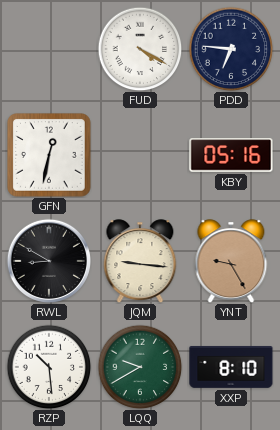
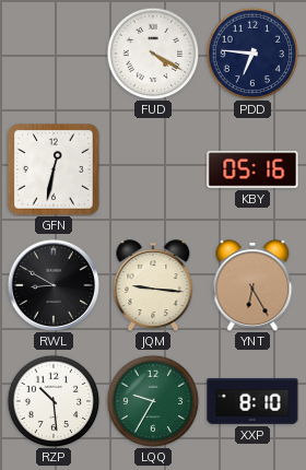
YNT: 9:25 -> 6:25
LQQ: 9:40 -> 9:35
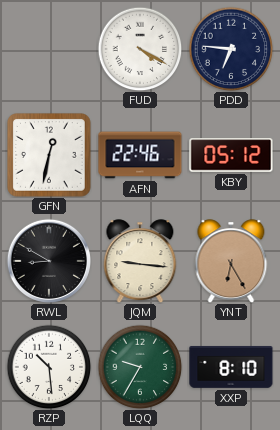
AFN: none -> 22:46
KBY: 05:16 -> 05:12
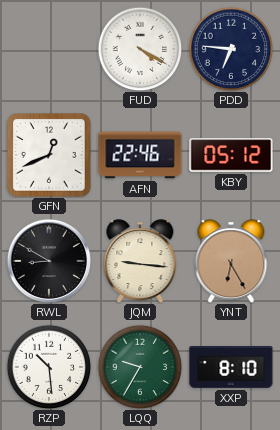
GFN: 12:32 -> 12:41
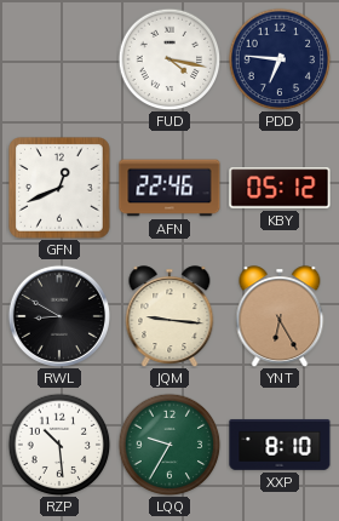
FUD: 4:20 -> 4:17
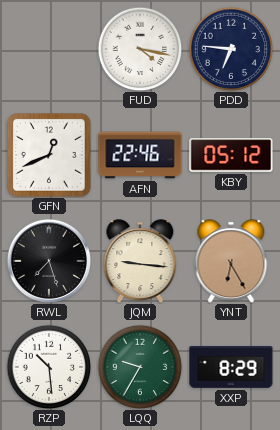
RWL: 8:50 -> 7:27
XXP: 8:10 -> 8:29
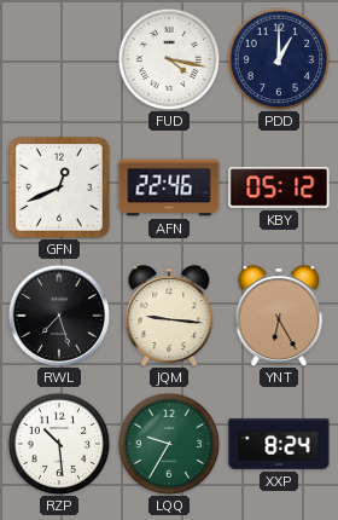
PDD: 6:46 -> 1:00
XXP: 8:29 -> 8:24
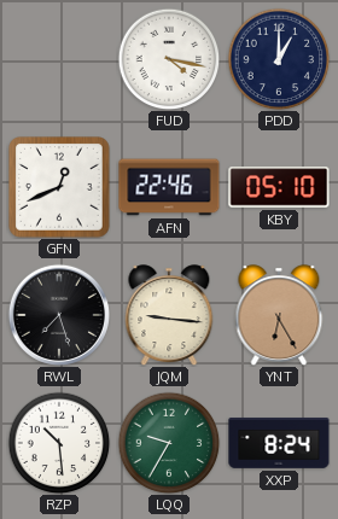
KBY: 05:12 -> 05:10
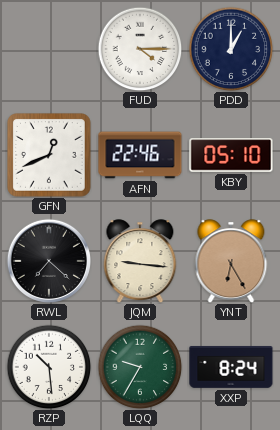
FUD: 4:17 -> 4:15
RWL: 7:27 -> 7:22
